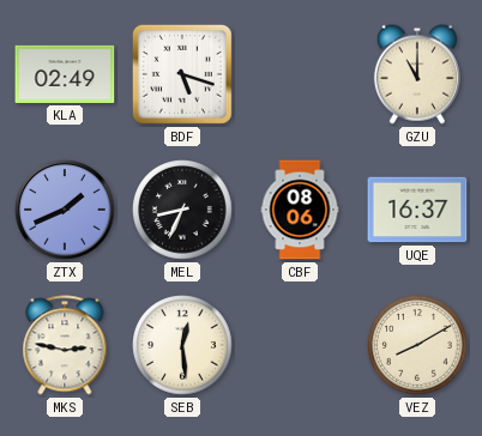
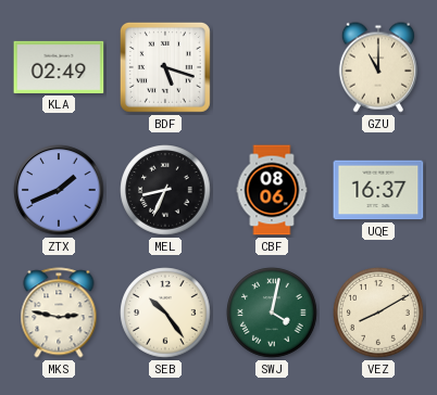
SEB: 12:29 -> 10:24
SWJ: none -> 4:02
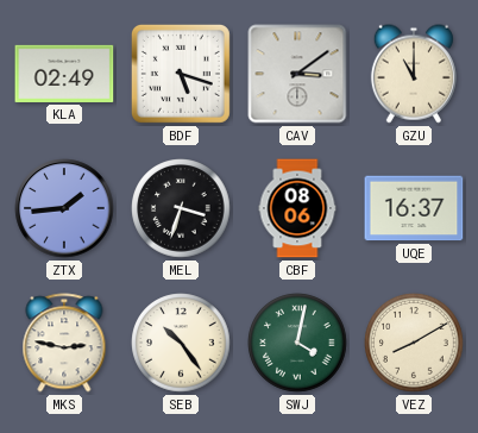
CAV: none -> 3:09
ZTX: 1:41 -> 1:44
MEL: 8:34 -> 3:33
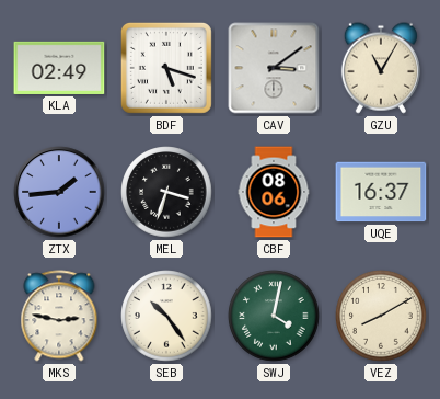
GZU: 11:00 -> 11:05
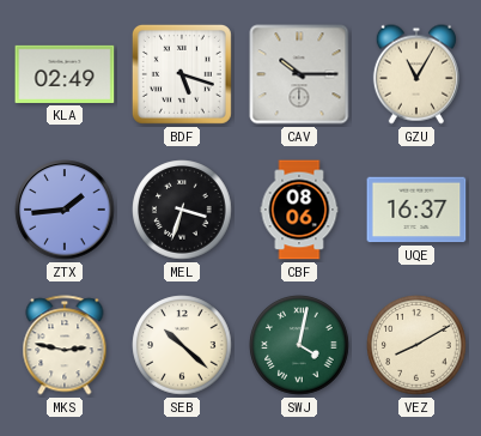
CAV: 3:09 -> 10:15
SEB: 10:24 -> 10:22
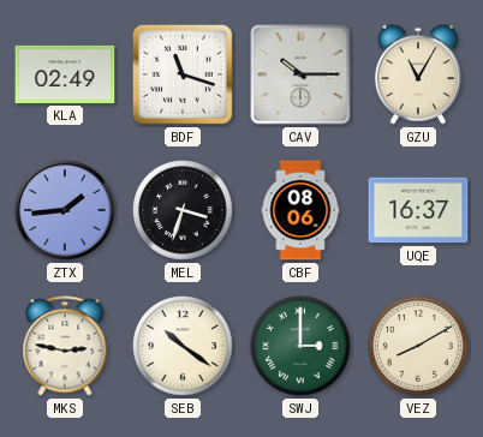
BDF: 5:18 -> 11:18
SEB: 10:22 -> 10:21
SWJ: 4:02 -> 3:00
